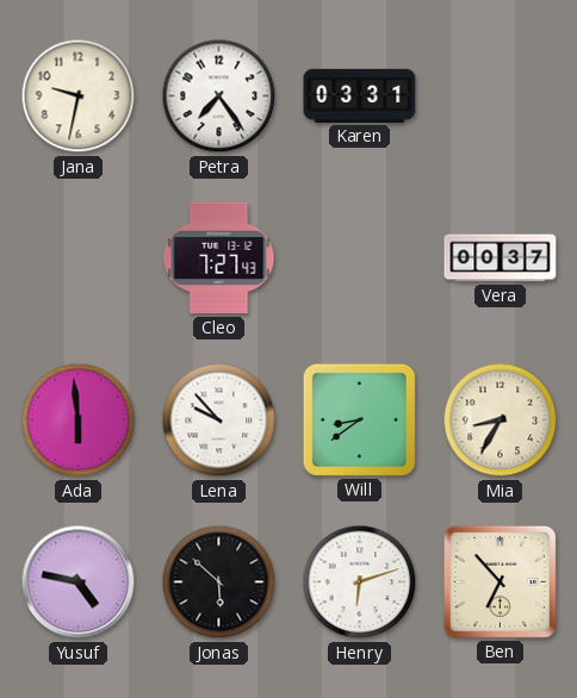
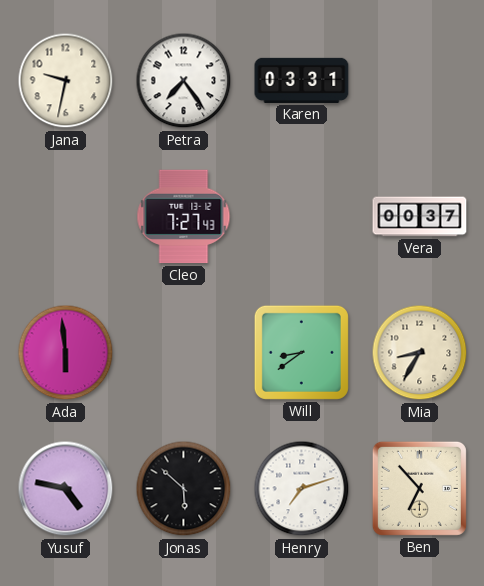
Lena: 9:53 -> none
Henry: 6:12 -> 7:12
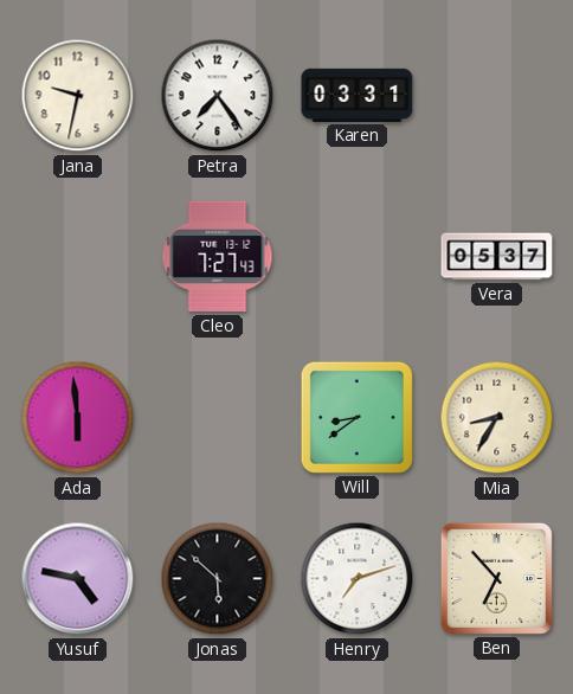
Vera: 00:37 -> 05:37
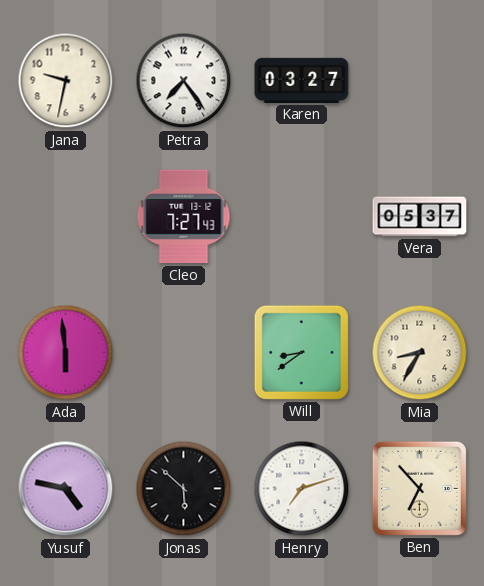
Karen: 03:31 -> 03:27
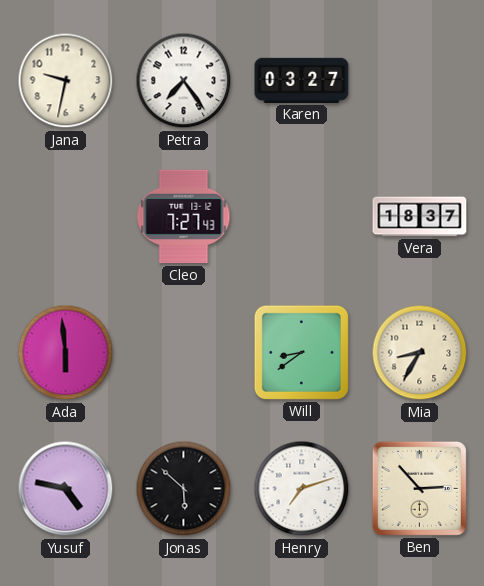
Vera: 05:37 -> 18:37
Ben: 6:53 -> 2:53
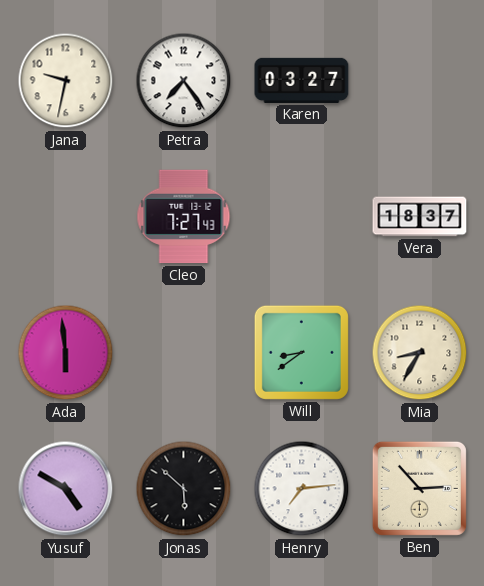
Yusuf: 4:47 -> 4:50
Henry: 7:12 -> 7:14
